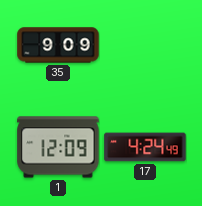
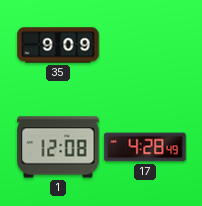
1: 12:09 -> 12:08
17: 4:24 -> 4:28
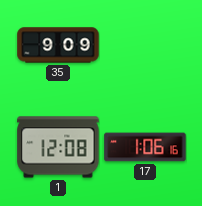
17: 4:28 -> 1:06
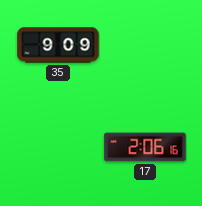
1: 12:08 -> none
17: 1:06 -> 2:06
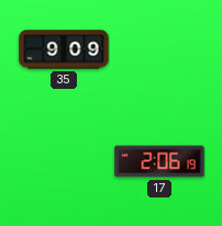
17: 2:06:16 -> 2:06:19
